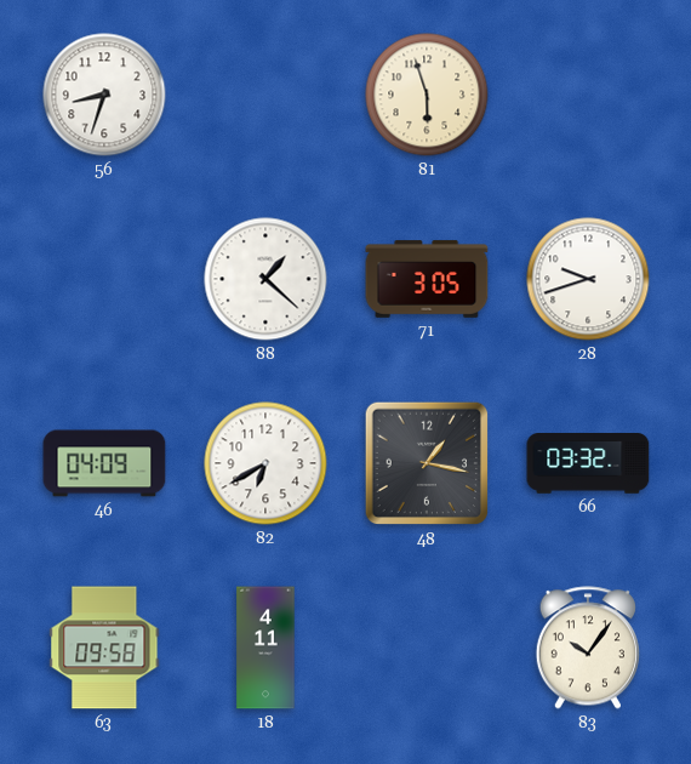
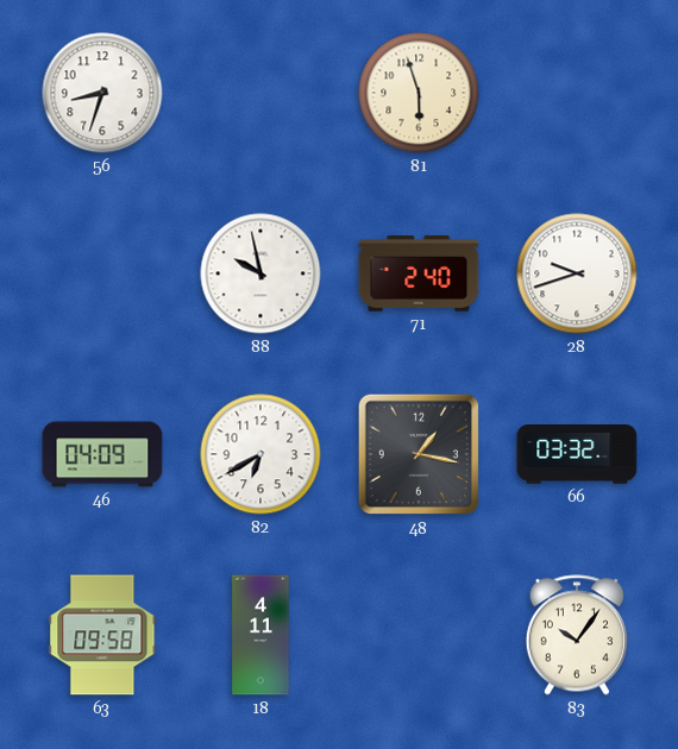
88: 1:22 -> 9:58
71: 3:05 -> 2:40
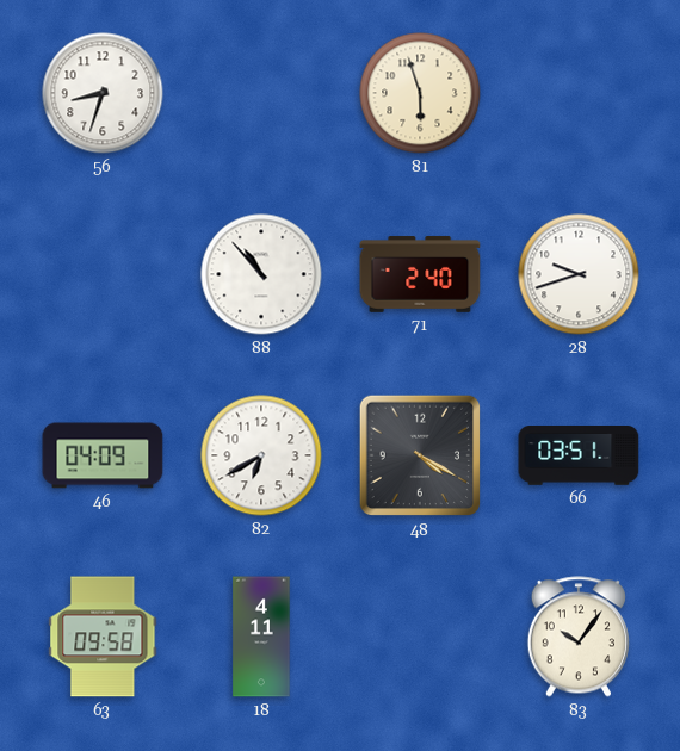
88: 9:58 -> 10:53
48: 1:17 -> 4:20
66: 03:32 -> 03:51
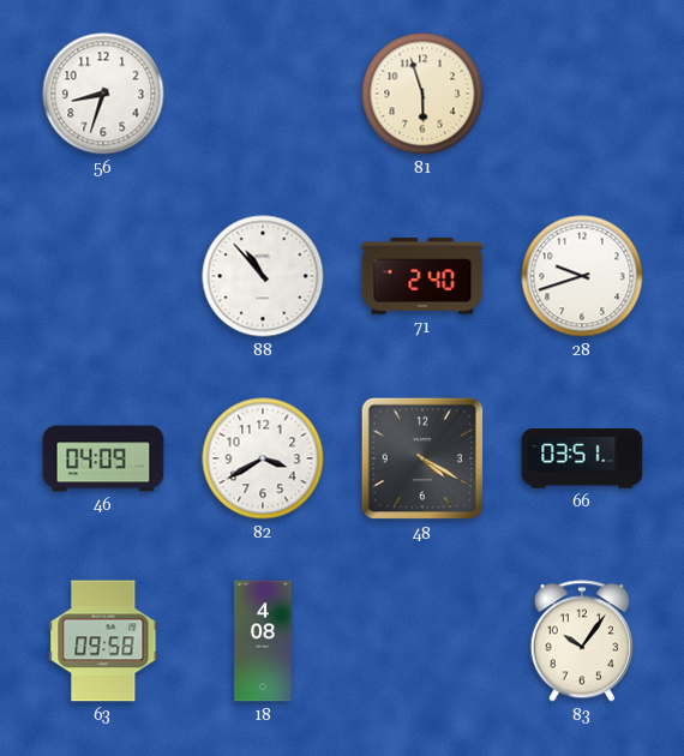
82: 6:40 -> 3:40
18: 4:11 -> 4:08
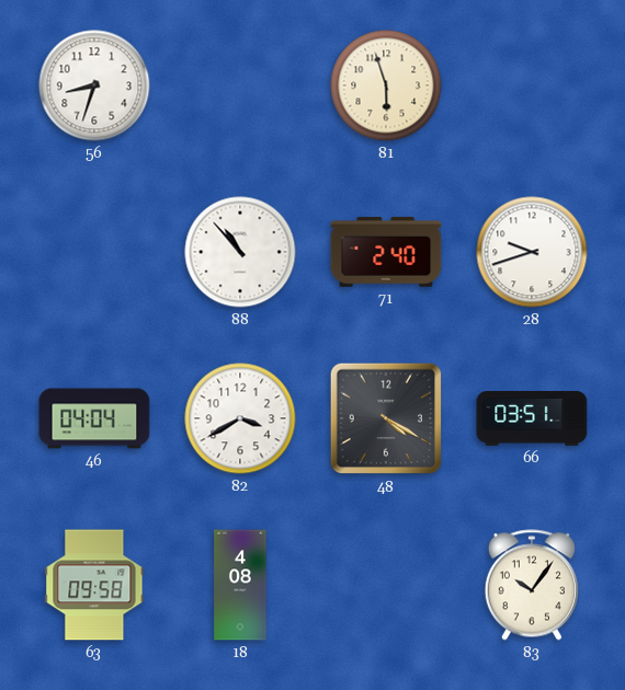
46: 04:09 -> 04:04
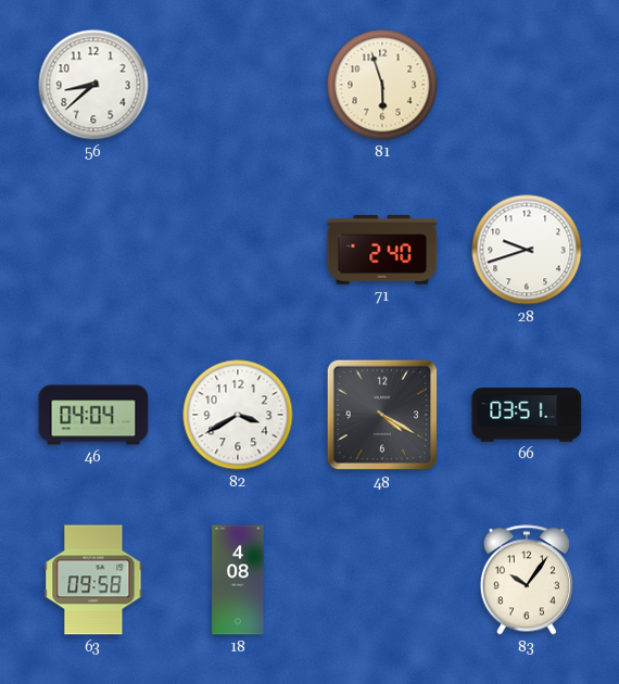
56: 8:33 -> 8:38
88: 10:53 -> none
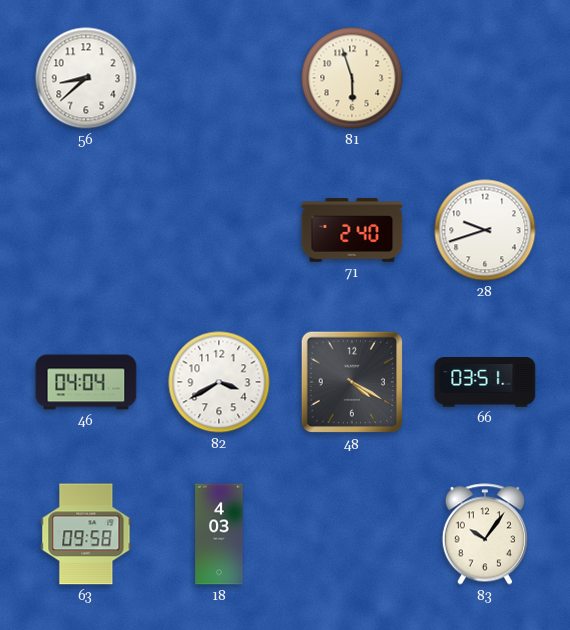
18: 4:08 -> 4:03
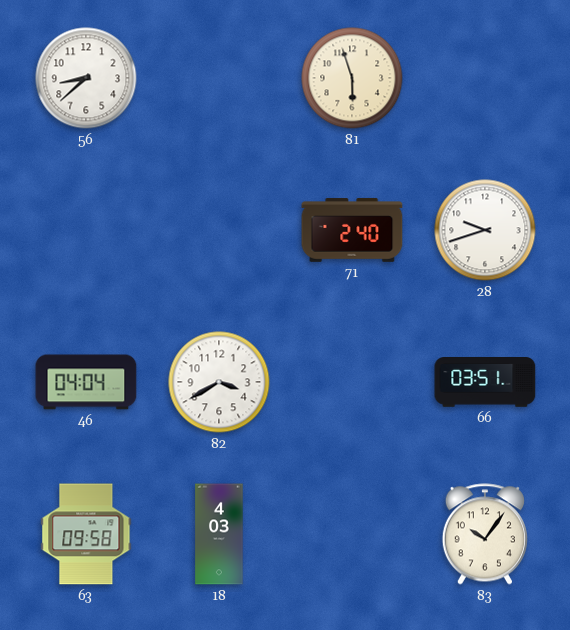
48: 4:20 -> none
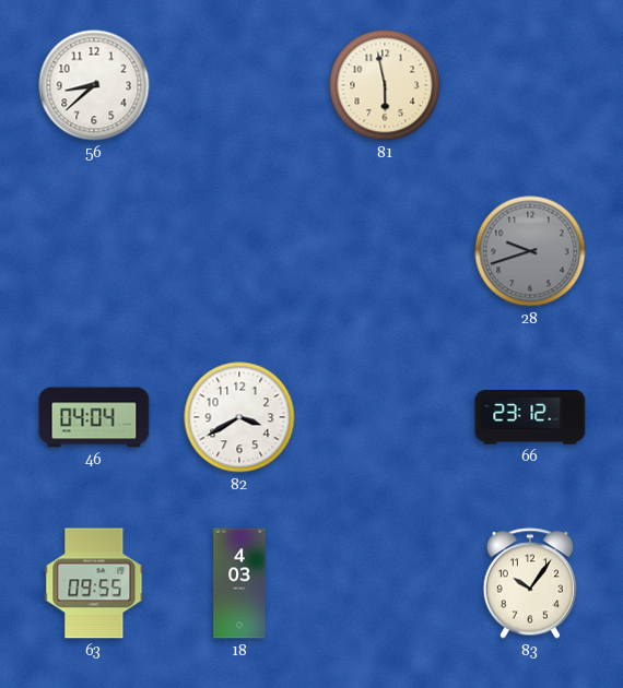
81: 5:57 -> 5:58
71: 2:40 -> none
28 dial: white -> grey
66: 03:51 -> 23:12
63: 09:58 -> 09:55
